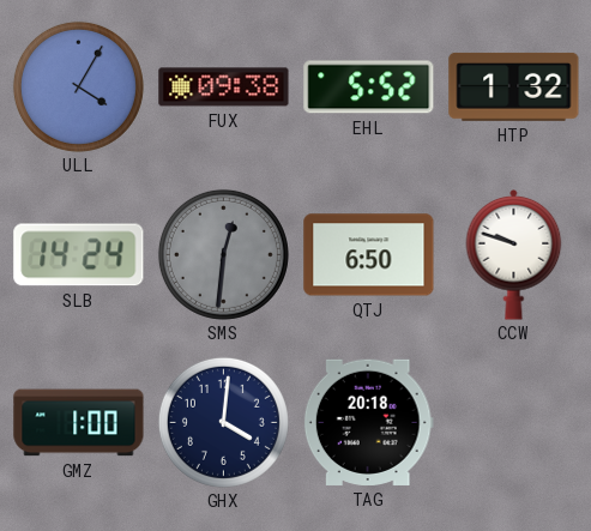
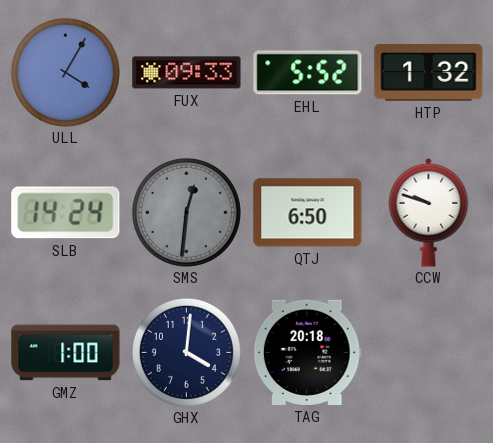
FUX: 09:38 -> 09:33
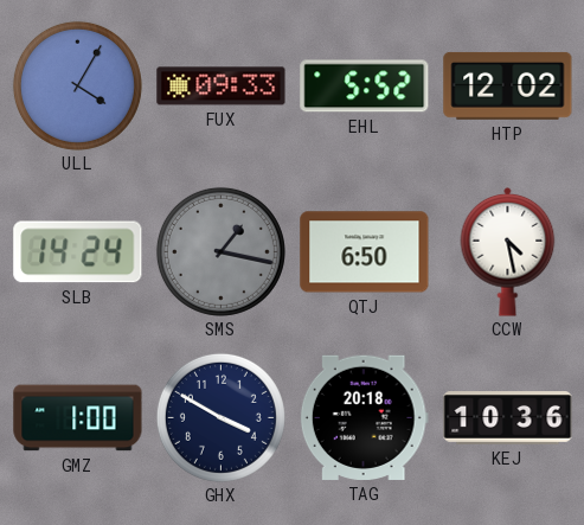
HTP: 1:32 -> 12:02
SMS: 12:31 -> 1:17
CCW: 9:48 -> 4:28
GHX: 4:01 -> 3:50
KEJ: none -> 10:36
